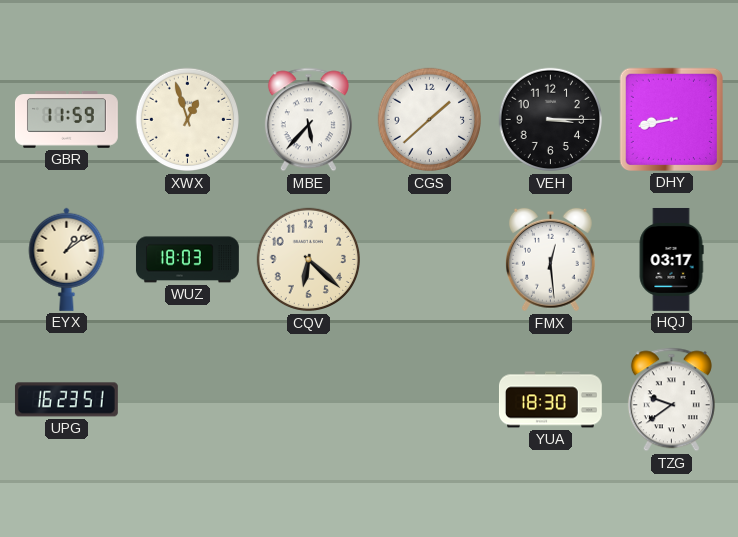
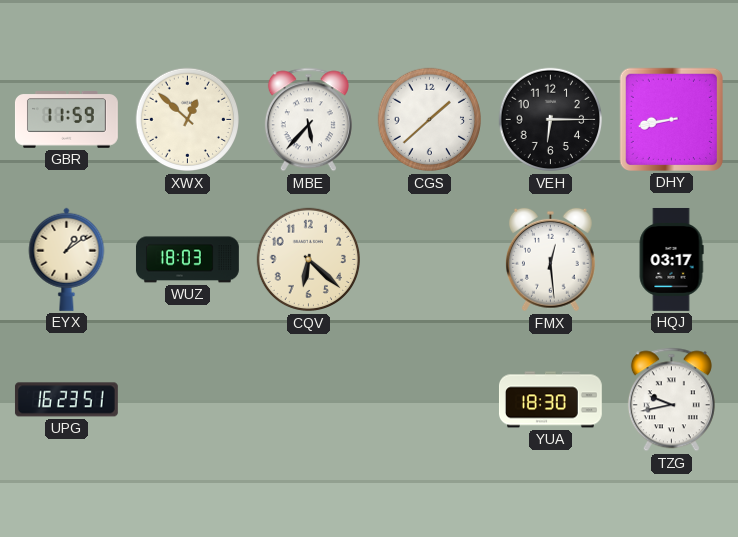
XWX: 12:57 -> 12:52
VEH: 3:15 -> 6:15
TZG: 9:39 -> 9:43
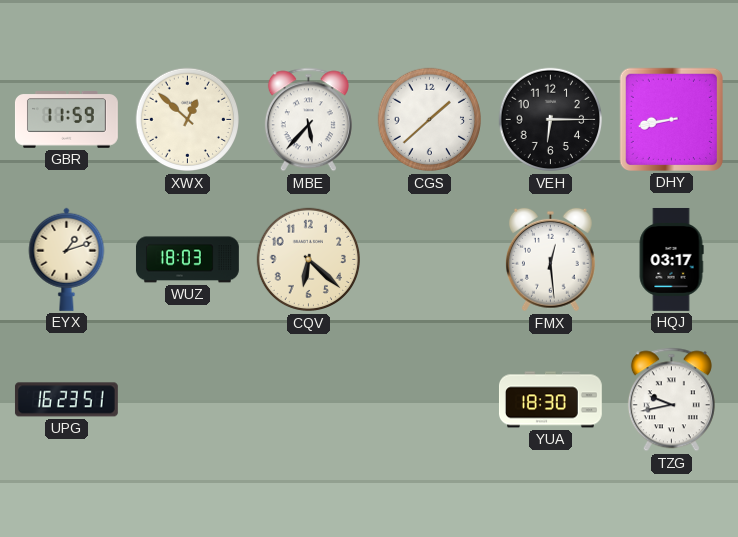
EYX: 1:09 -> 1:12
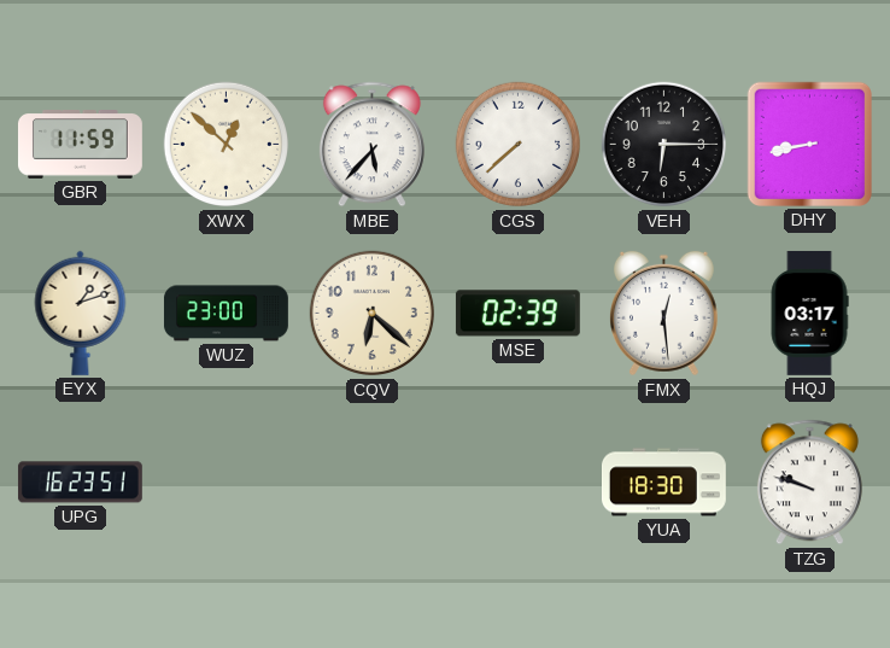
CGS: 1:38 -> 7:38
WUZ: 18:03 -> 23:00
MSE: none -> 02:39
TZG: 9:43 -> 9:48
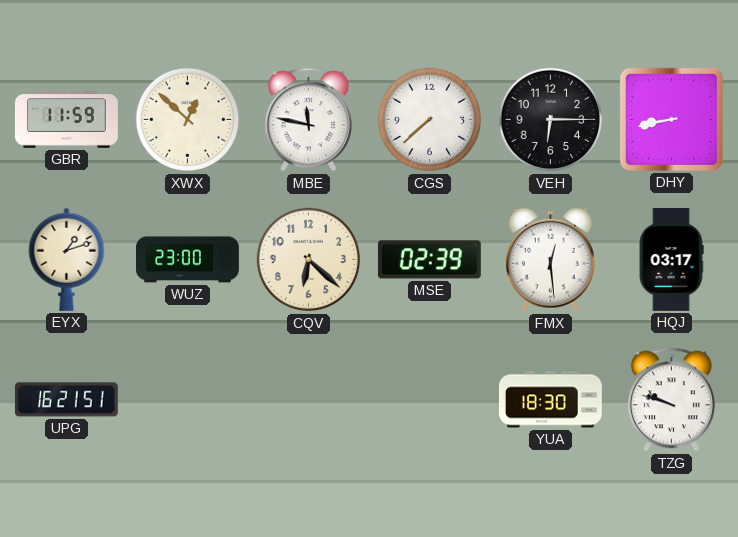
MBE: 5:37 -> 11:47
UPG: 16:23 -> 16:21
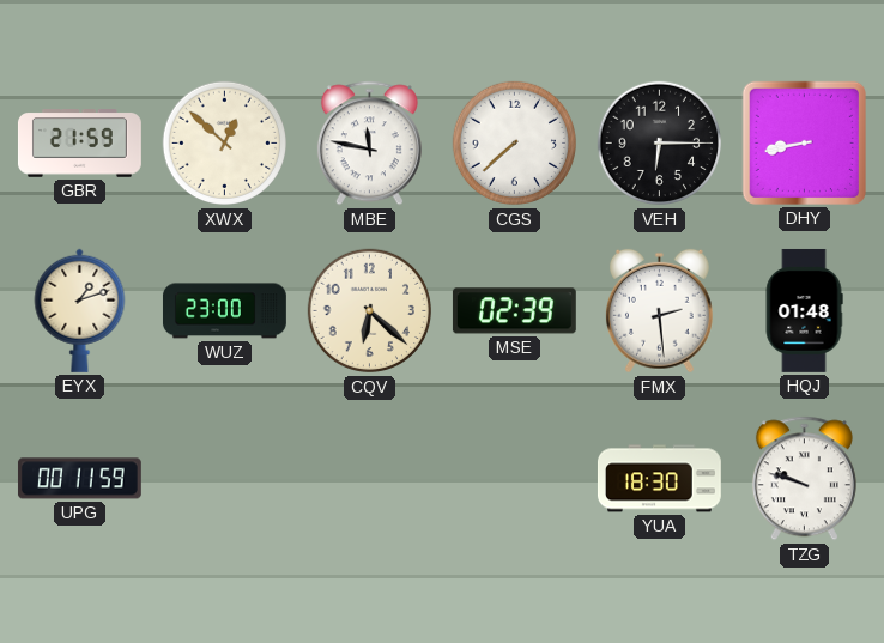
GBR: 11:59 -> 21:59
FMX: 12:29 -> 2:29
HQJ: 03:17 -> 01:48
UPG: 16:21 -> 00:11
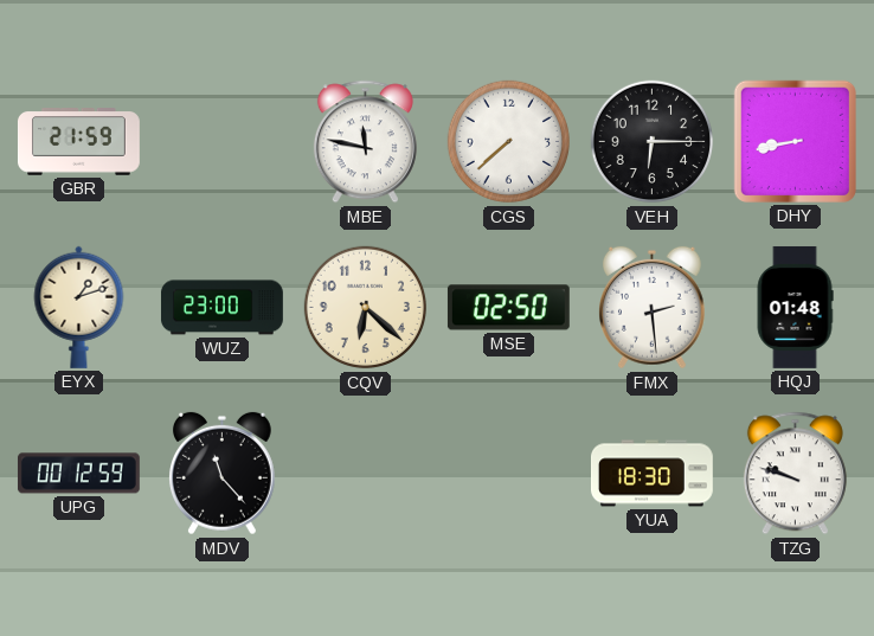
XWX: 12:52 -> none
MSE: 02:39 -> 02:50
UPG: 00:11 -> 00:12
MDV: none -> 11:23
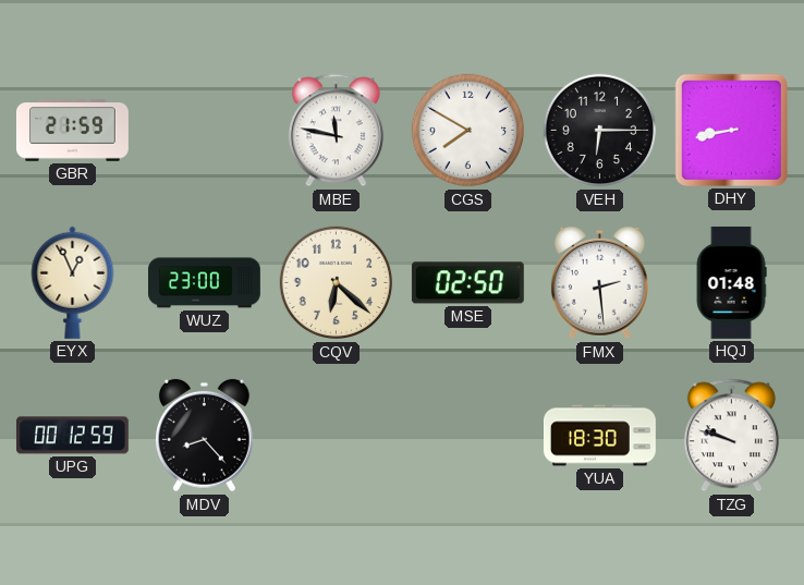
CGS: 7:38 -> 7:50
EYX: 1:12 -> 12:56
MDV: 11:23 -> 8:23
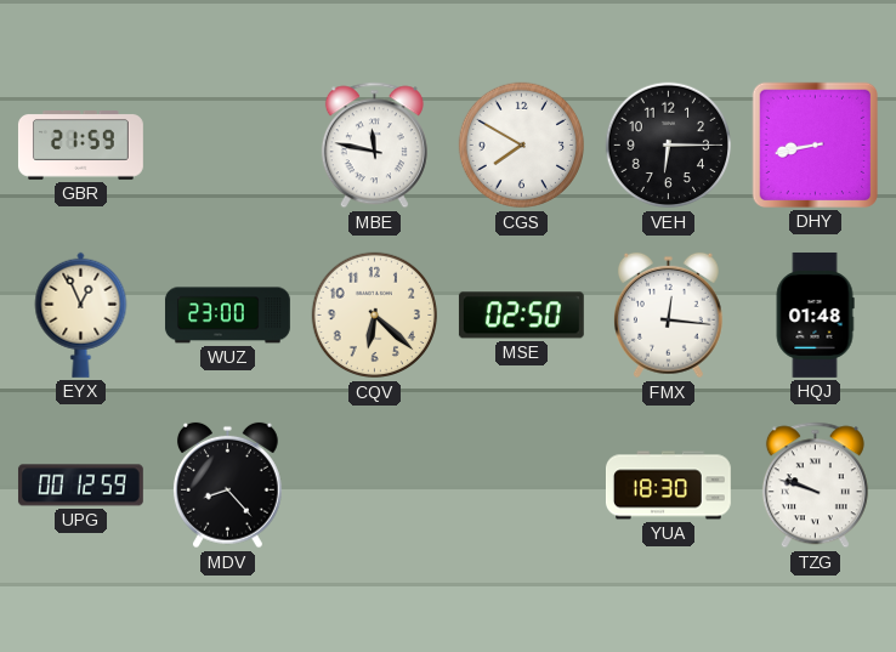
FMX: 2:29 -> 12:16
